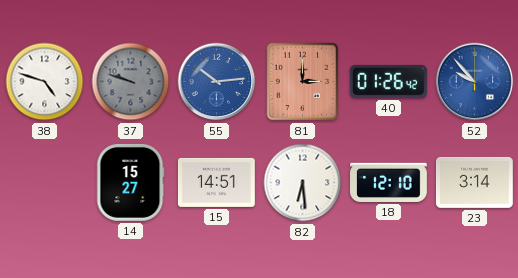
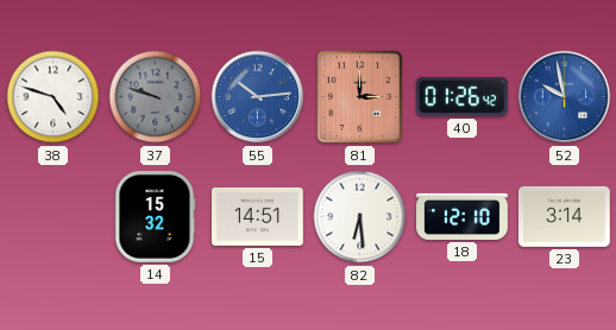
52: 9:53 -> 9:58
14: 15:27 -> 15:32
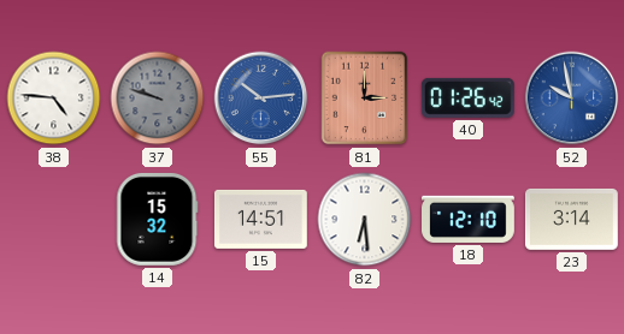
38: 4:48 -> 4:46
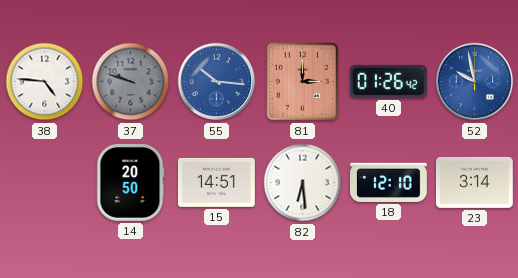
55: 10:14 -> 10:16
14: 15:32 -> 20:50
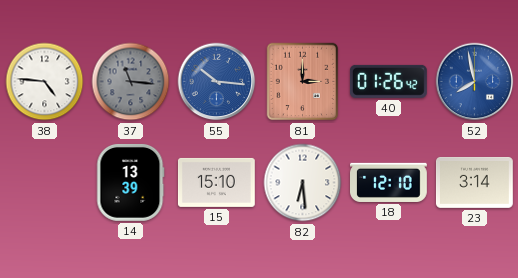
37: 9:48 -> 11:16
52: 9:58 -> 7:58
14: 20:50 -> 13:39
15: 14:51 -> 15:10
